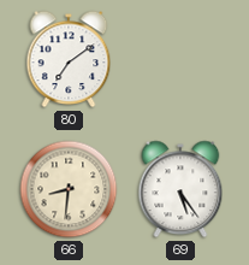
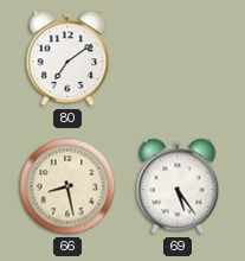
66: 8:31 -> 8:28
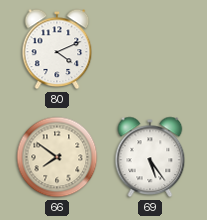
80: 7:09 -> 4:11
66: 8:28 -> 7:51
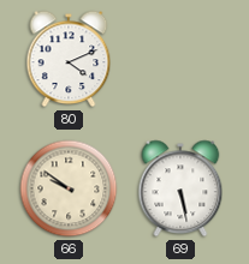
66: 7:51 -> 9:51
69: 5:24 -> 5:28
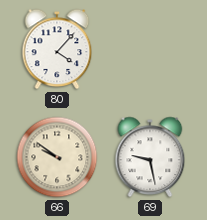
80: 4:11 -> 4:07
69: 5:28 -> 9:28
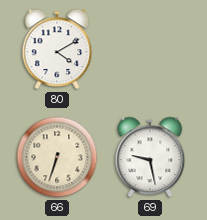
80: 4:07 -> 4:10
66: 9:51 -> 6:33
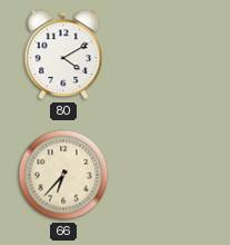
66: 6:33 -> 6:37
69: 9:28 -> none
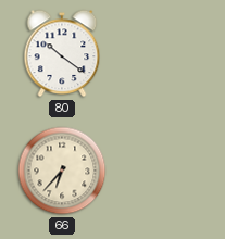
80: 4:10 -> 10:21
